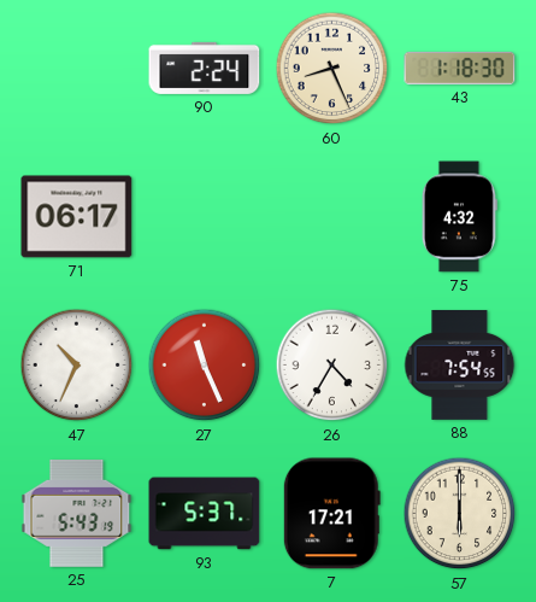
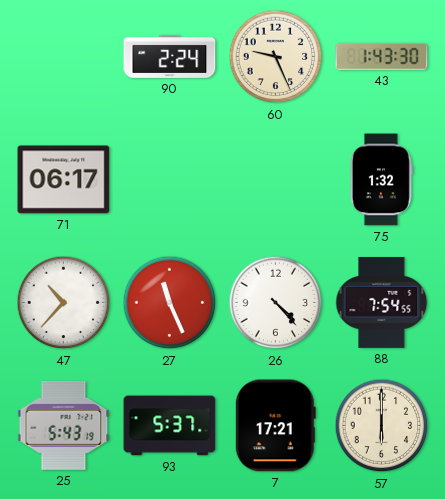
60: 8:26 -> 9:26
43: 1:18 -> 1:43
75: 4:32 -> 1:32
47: 10:34 -> 10:37
26: 4:35 -> 4:23
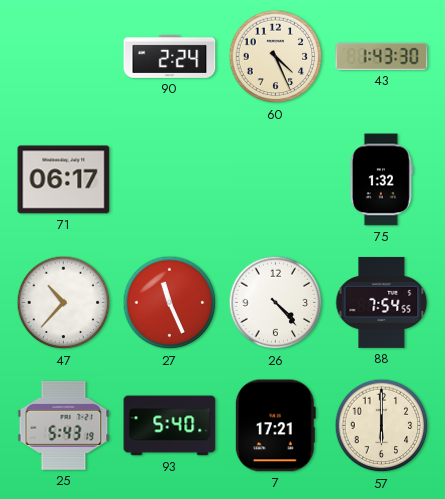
60: 9:26 -> 4:26
93: 5:37 -> 5:40
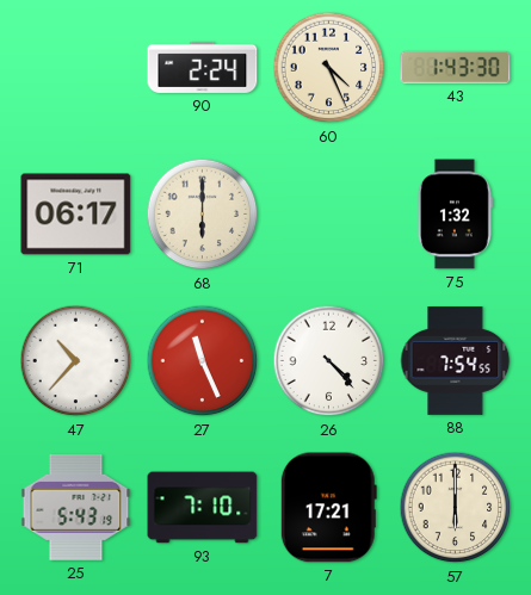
68: none -> 6:00
93: 5:40 -> 7:10
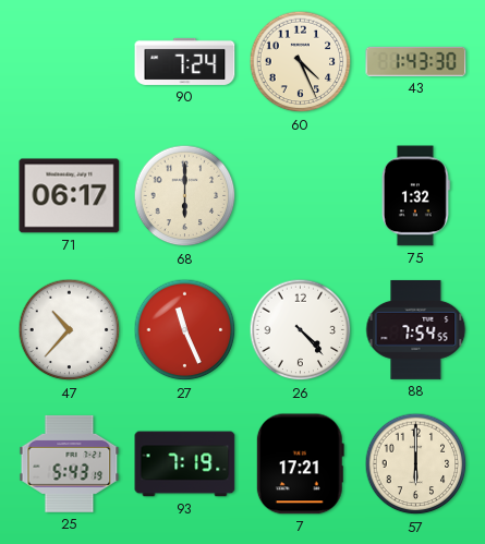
90: 2:24 -> 7:24
93: 7:10 -> 7:19
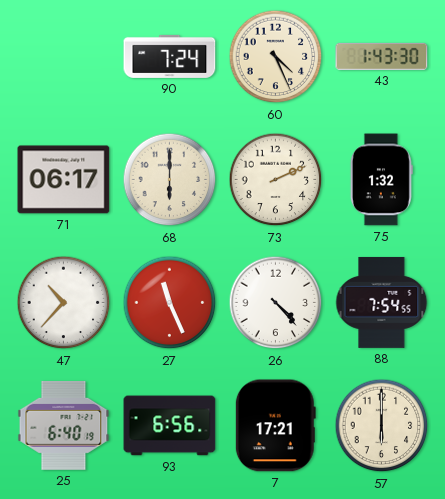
73: none -> 2:11
25: 5:43 -> 6:40
93: 7:19 -> 6:56
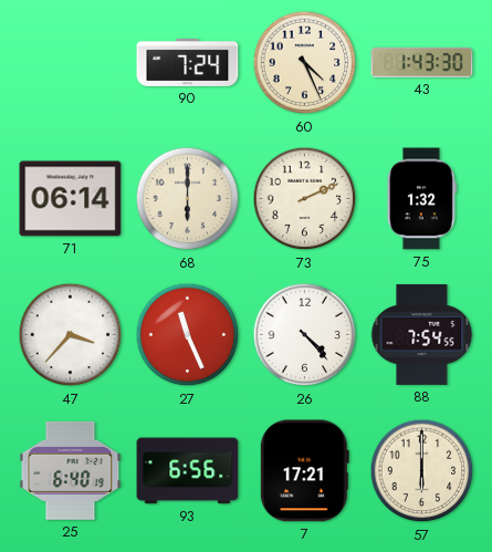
71: 06:17 -> 06:14
47: 10:37 -> 3:37
